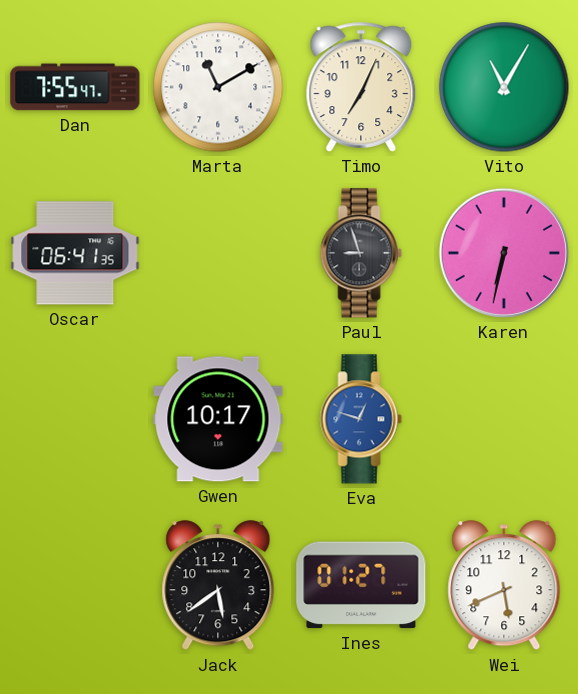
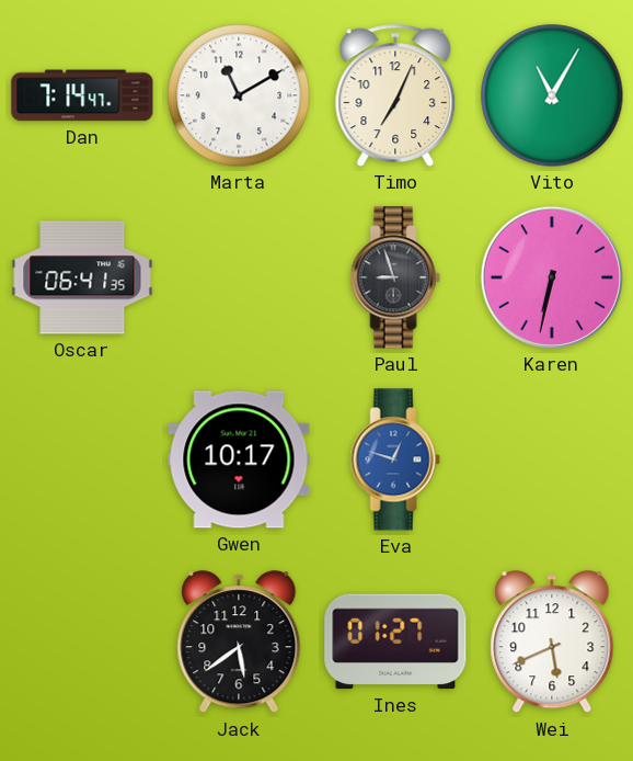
Dan: 7:55 -> 7:14
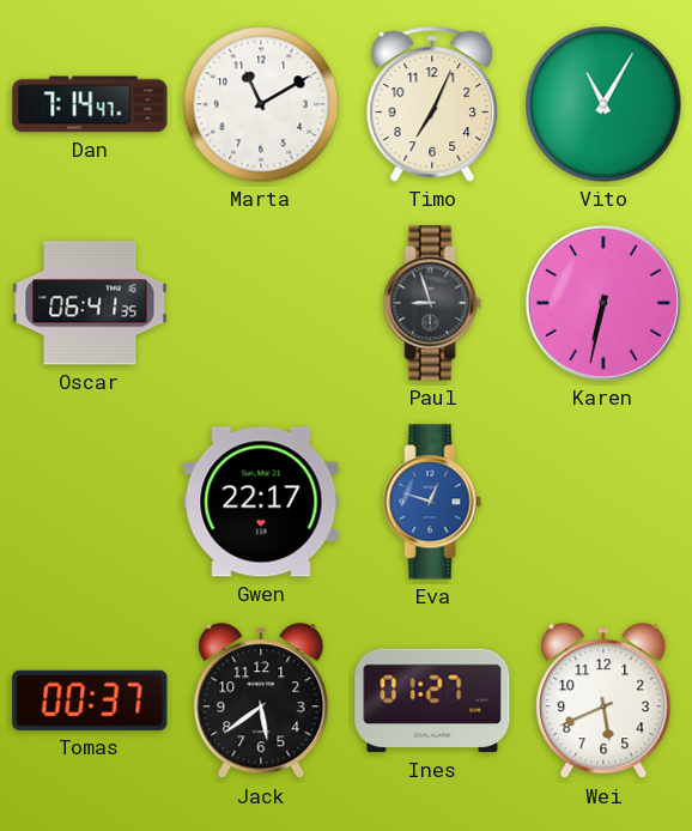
Gwen: 10:17 -> 22:17
Tomas: none -> 00:37
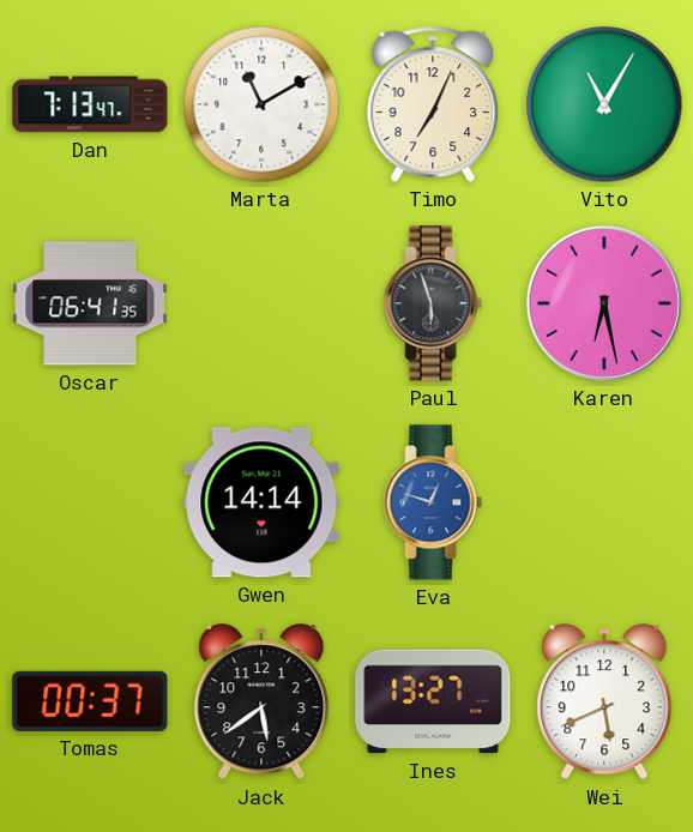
Dan: 7:14 -> 7:13
Paul: 8:57 -> 5:57
Karen: 6:32 -> 6:28
Gwen: 22:17 -> 14:14
Ines: 01:27 -> 13:27
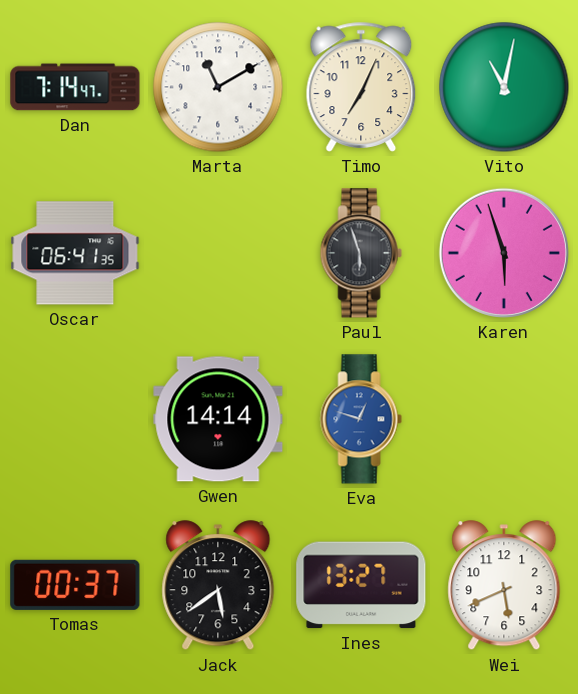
Dan: 7:13 -> 7:14
Vito: 11:05 -> 11:02
Karen: 6:28 -> 5:57
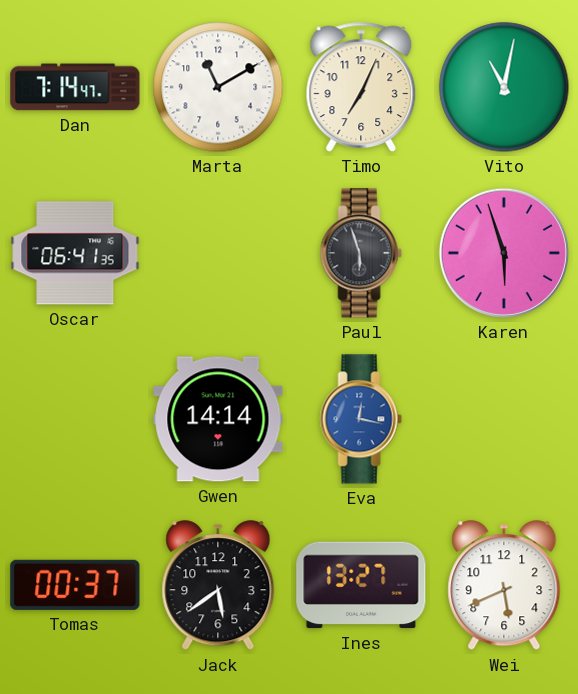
Eva: 12:48 -> 12:17
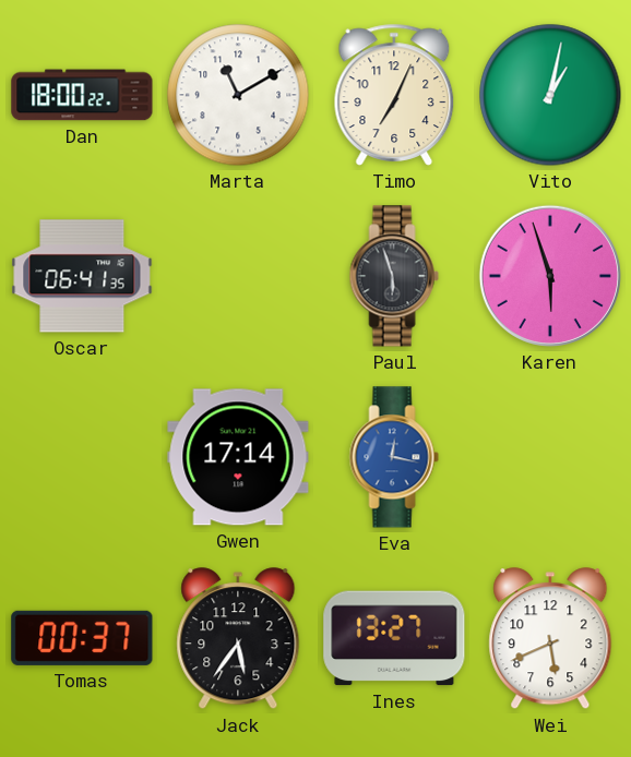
Dan: 7:14 -> 18:00
Vito: 11:02 -> 1:02
Gwen: 14:14 -> 17:14
Jack: 5:39 -> 5:36
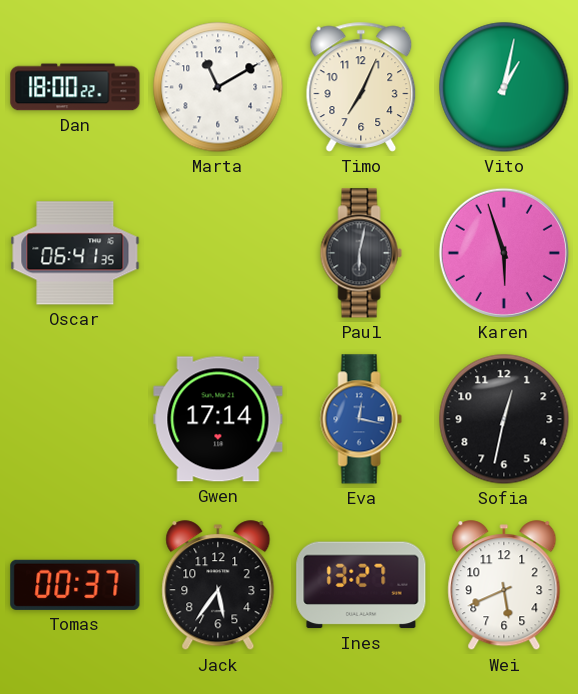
Paul: 5:57 -> 6:02
Sofia: none -> 12:32
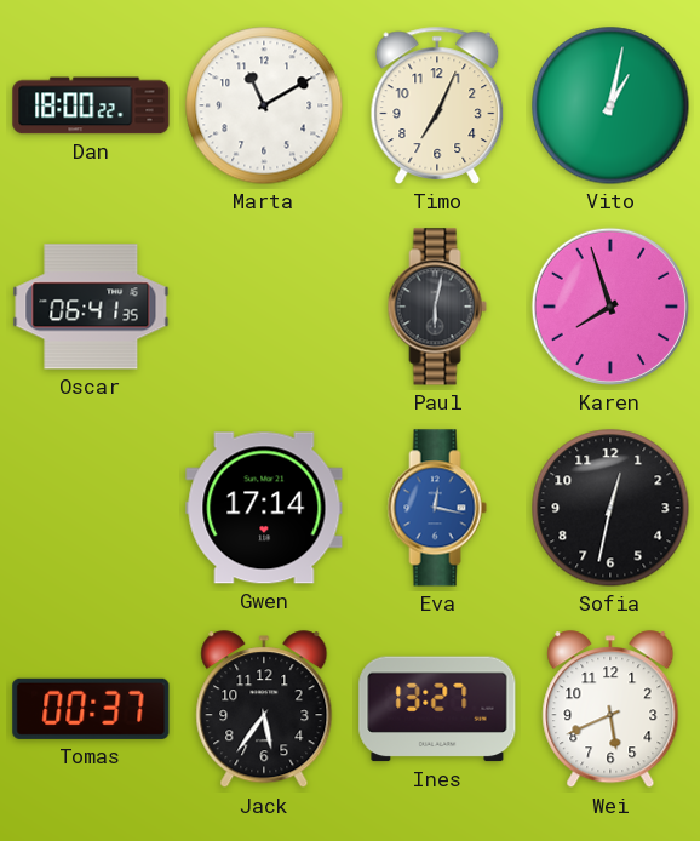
Karen: 5:57 -> 7:57
